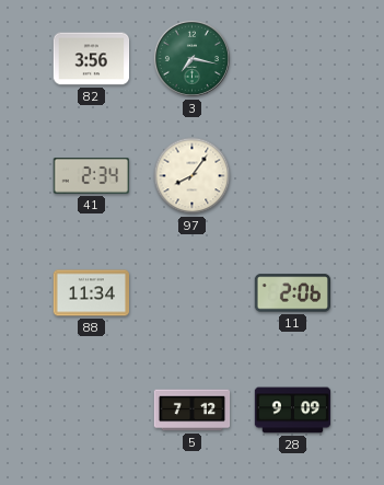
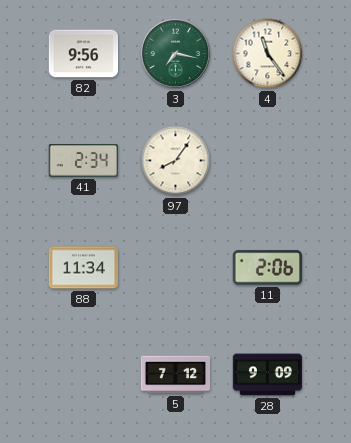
82: 3:56 -> 9:56
4: none -> 11:24
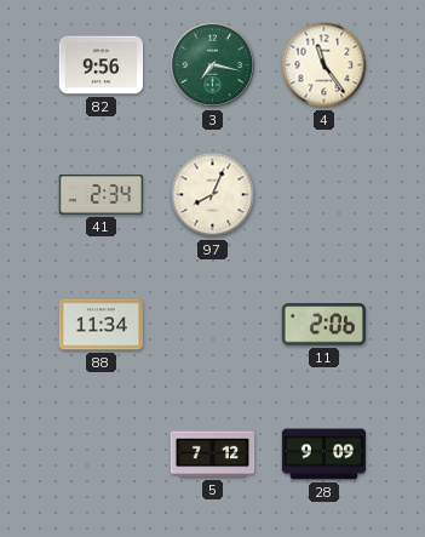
97: 8:06 -> 8:04
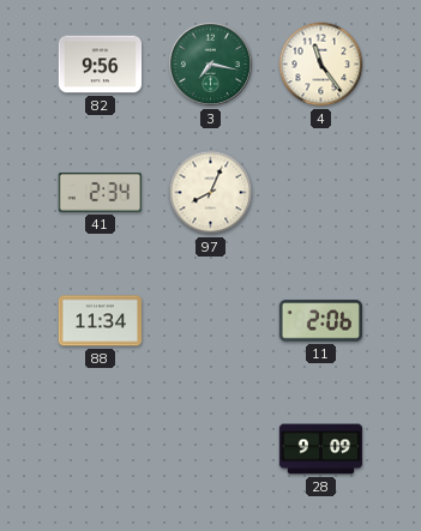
5: 7:12 -> none
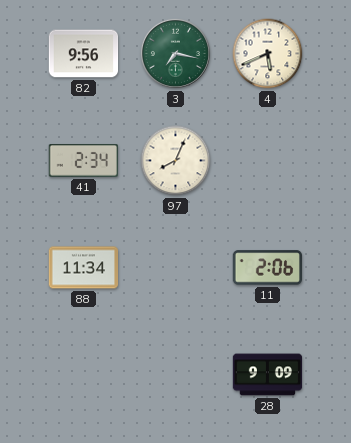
4: 11:24 -> 5:41
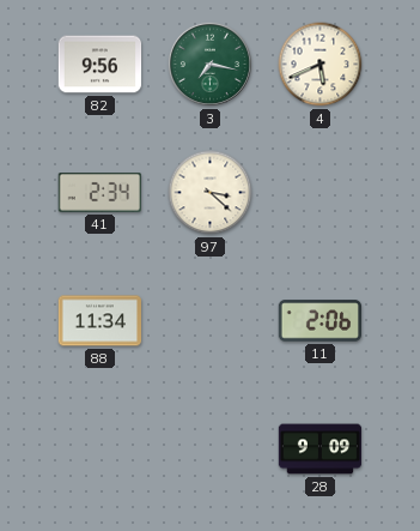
97: 8:04 -> 3:22
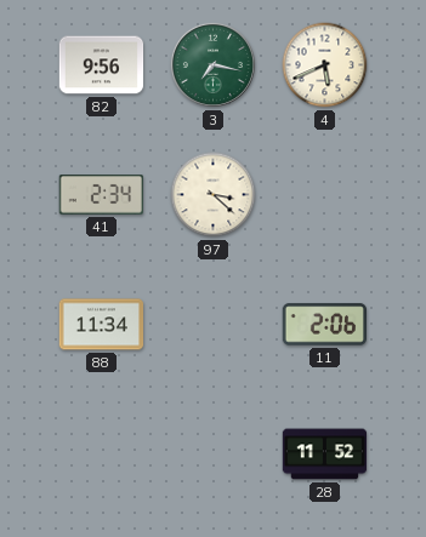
28: 9:09 -> 11:52
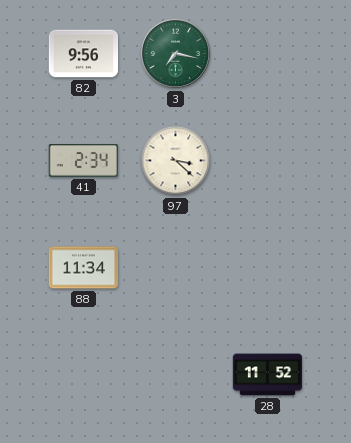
4: 5:41 -> none
11: 2:06 -> none
